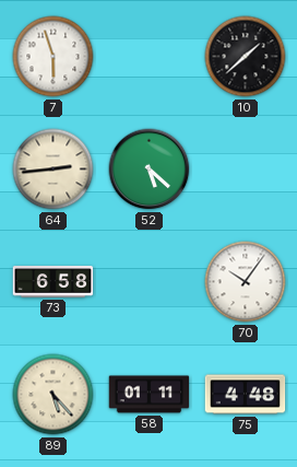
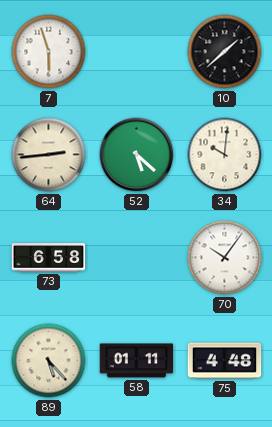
34: none -> 10:01
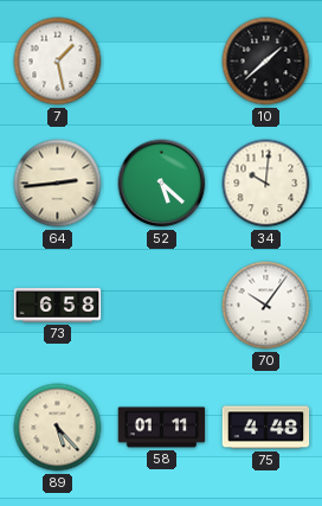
7: 5:57 -> 1:28
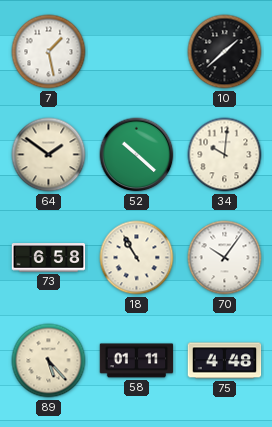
64: 2:44 -> 1:51
52: 5:22 -> 10:22
18: none -> 10:55
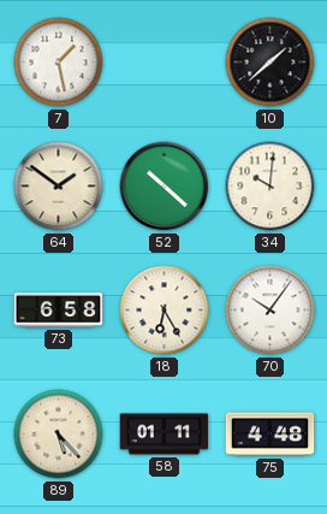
18: 10:55 -> 6:25
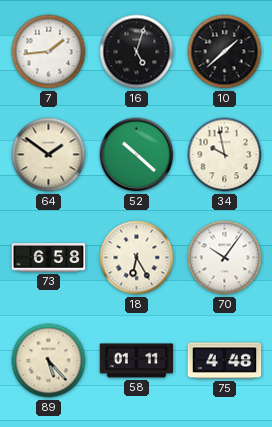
7: 1:28 -> 1:44
16: none -> 5:03
34: 10:01 -> 9:58
